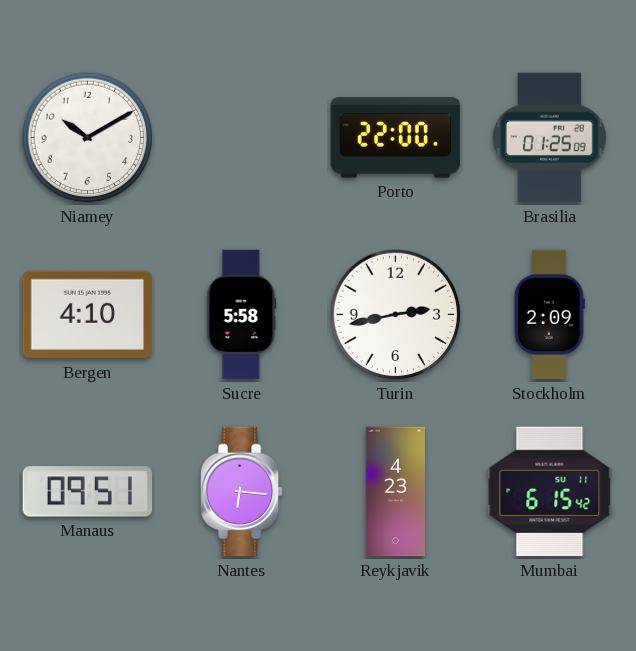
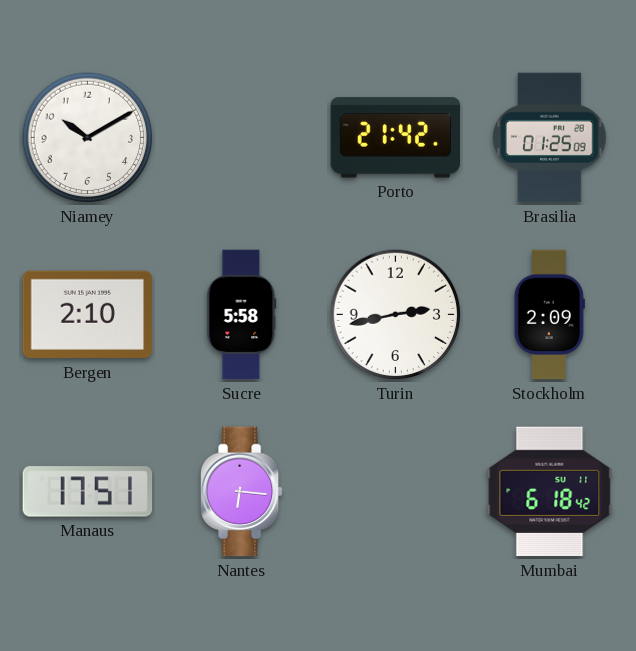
Porto: 22:00 -> 21:42
Bergen: 4:10 -> 2:10
Manaus: 09:51 -> 17:51
Reykjavik: 4:23 -> none
Mumbai: 6:15 -> 6:18
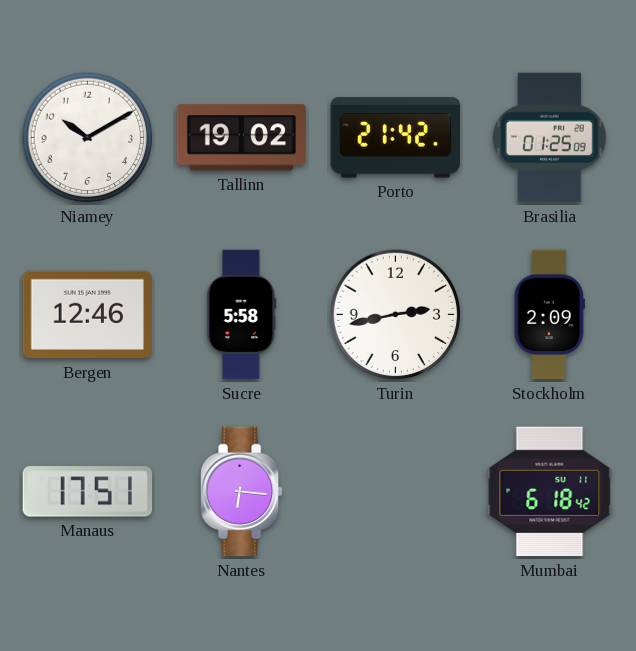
Tallinn: none -> 19:02
Bergen: 2:10 -> 12:46
